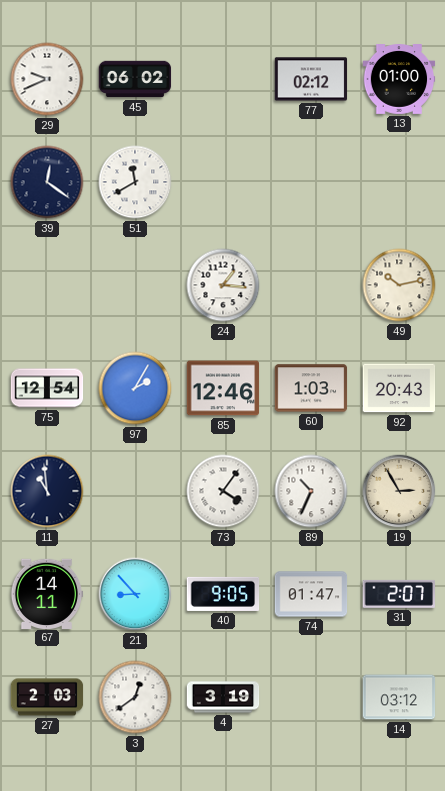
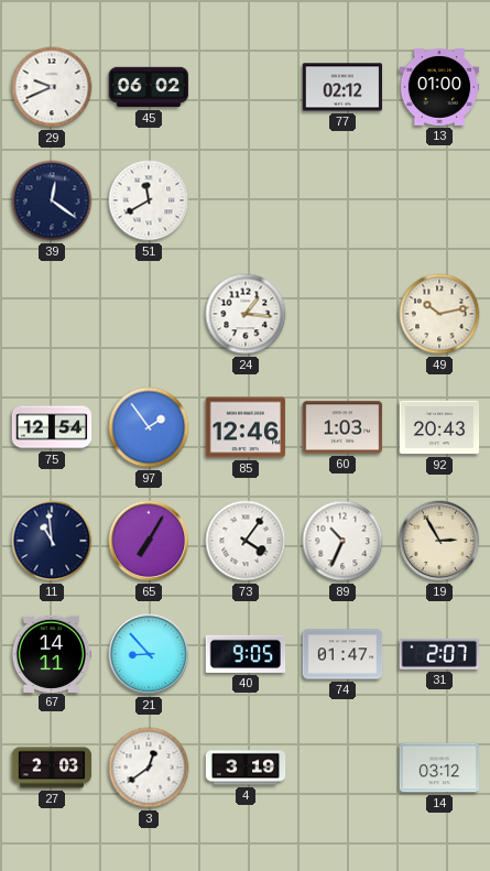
97: 2:05 -> 1:54
65: none -> 7:05
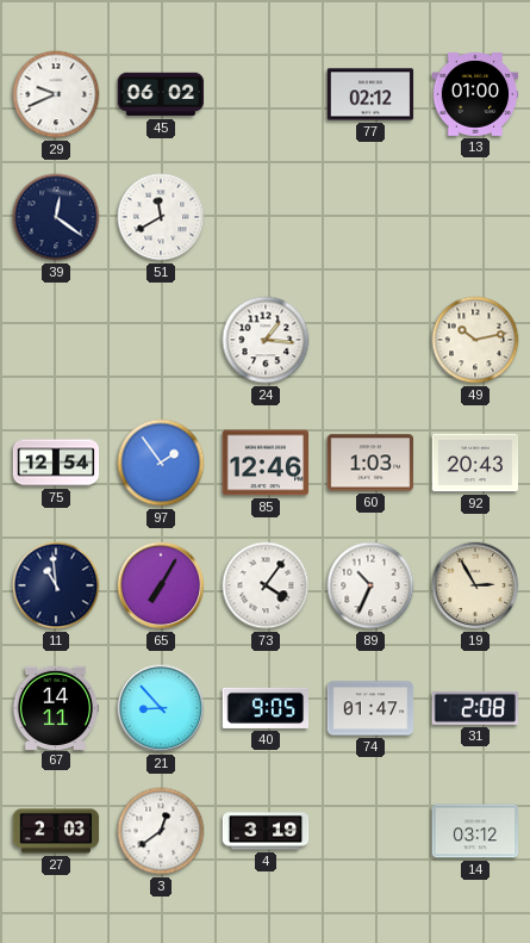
31: 2:07 -> 2:08
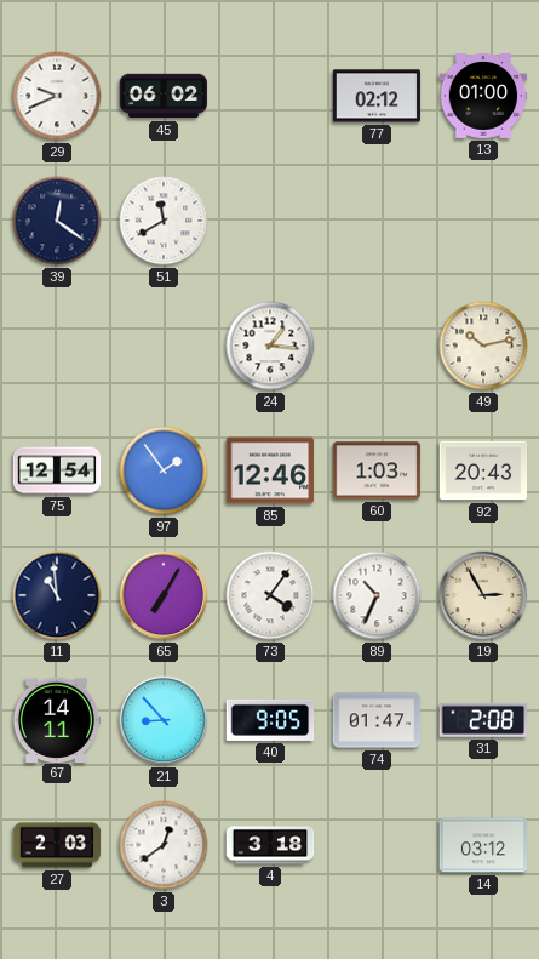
4: 3:19 -> 3:18
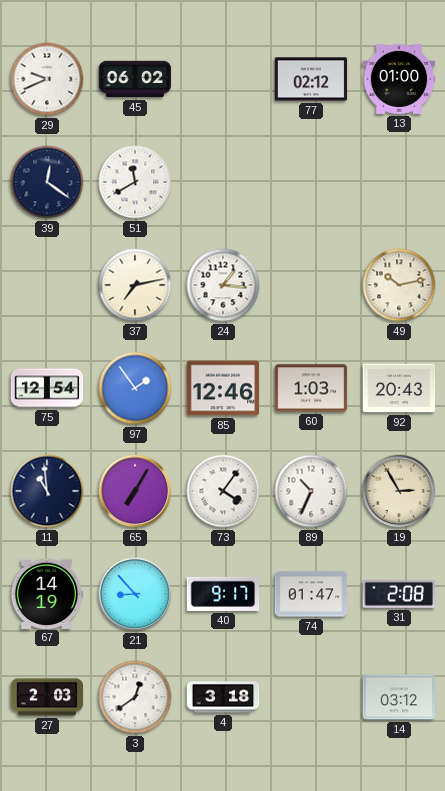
37: none -> 7:13
67: 14:11 -> 14:19
40: 9:05 -> 9:17
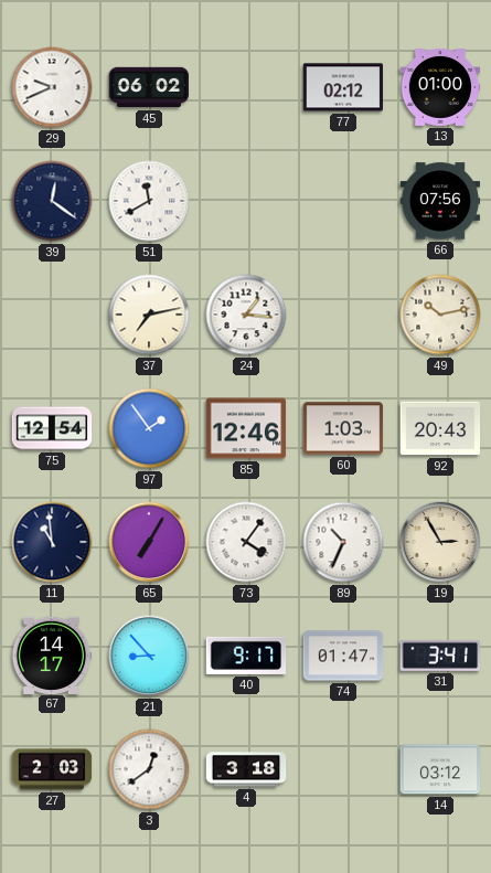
66: none -> 07:56
67: 14:19 -> 14:17
31: 2:08 -> 3:41
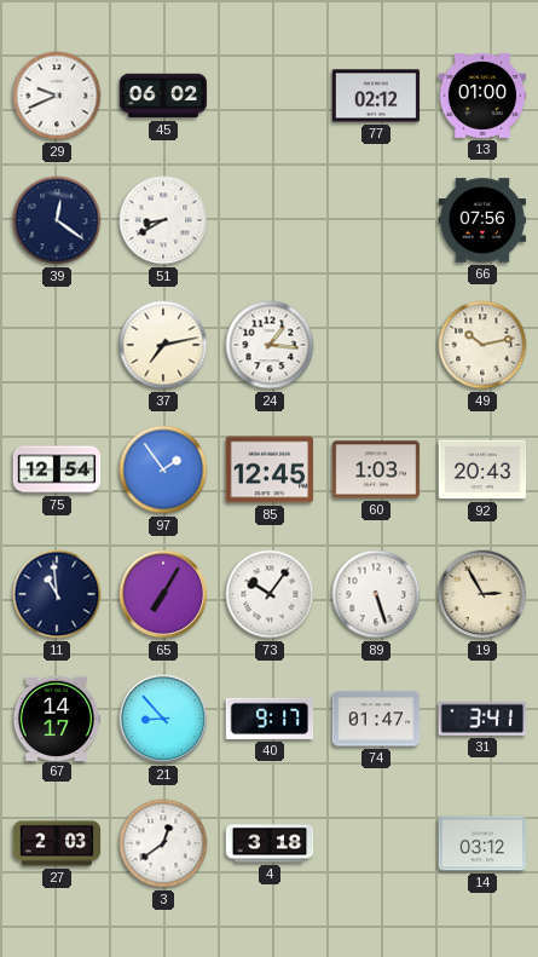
51: 11:40 -> 8:40
85: 12:46 -> 12:45
73: 4:06 -> 10:06
89: 10:34 -> 5:27
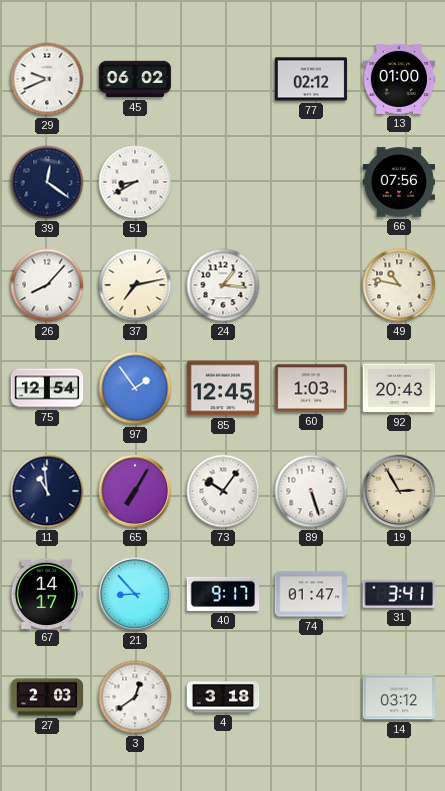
26: none -> 8:07
49: 10:13 -> 10:47
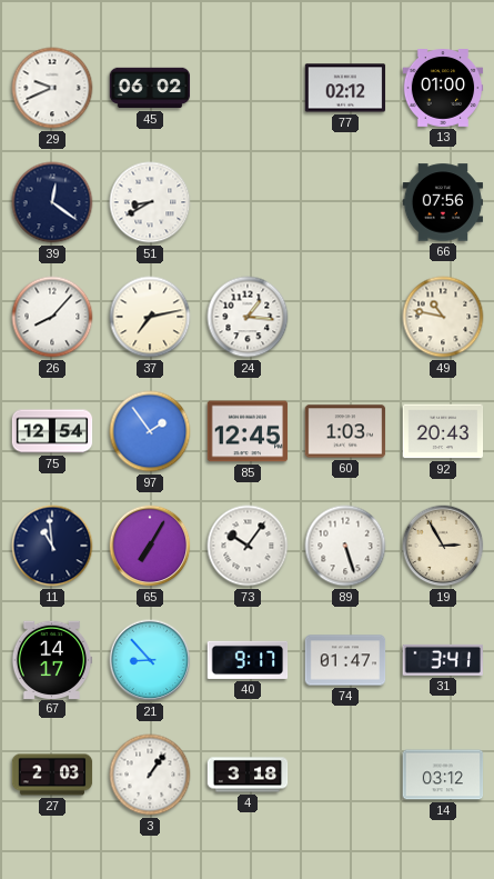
3: 12:39 -> 1:06
